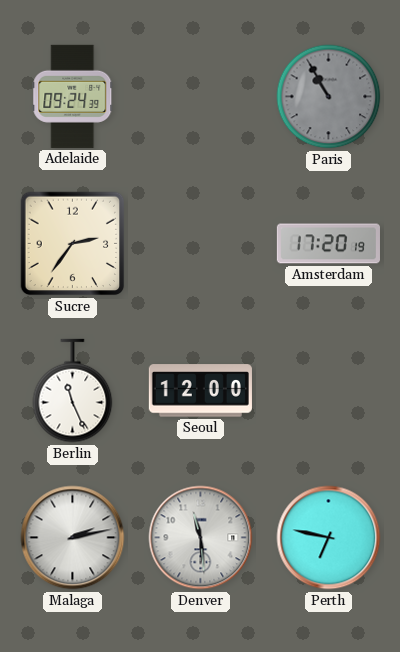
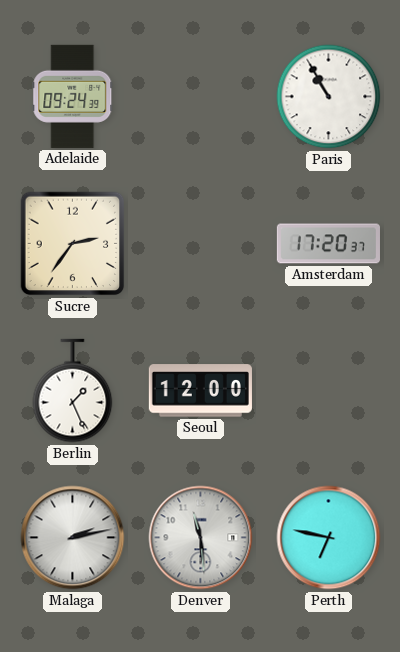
Paris dial: grey -> white
Amsterdam: 17:20:19 -> 17:20:37
Berlin: 11:26 -> 1:26
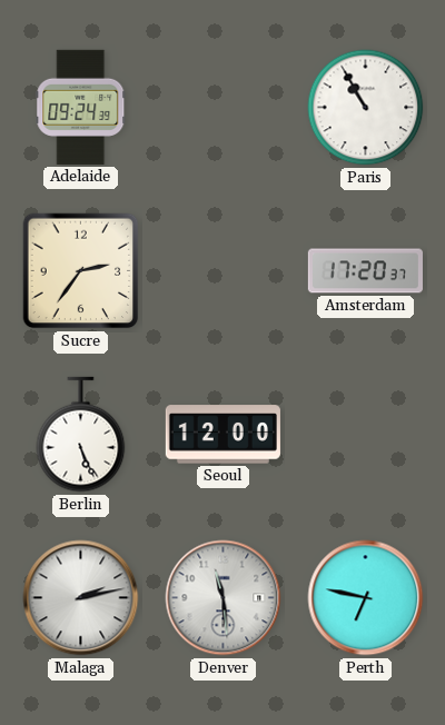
Berlin: 1:26 -> 5:26
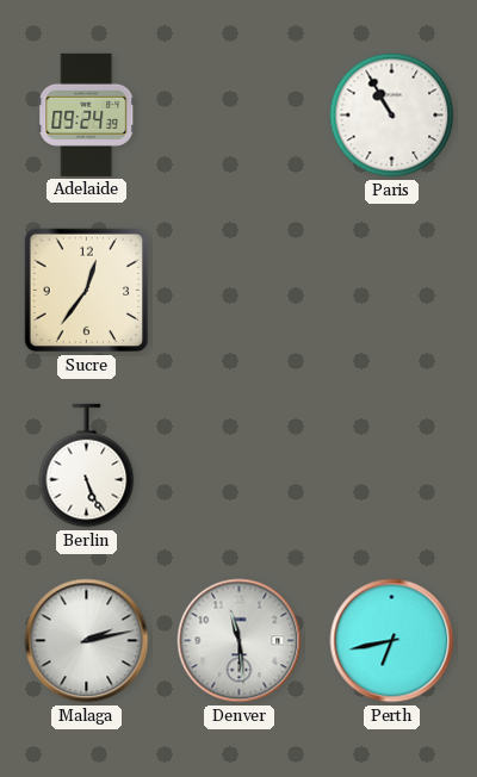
Sucre: 2:36 -> 12:36
Amsterdam: 17:20 -> none
Seoul: 12:00 -> none
Perth: 6:47 -> 6:43
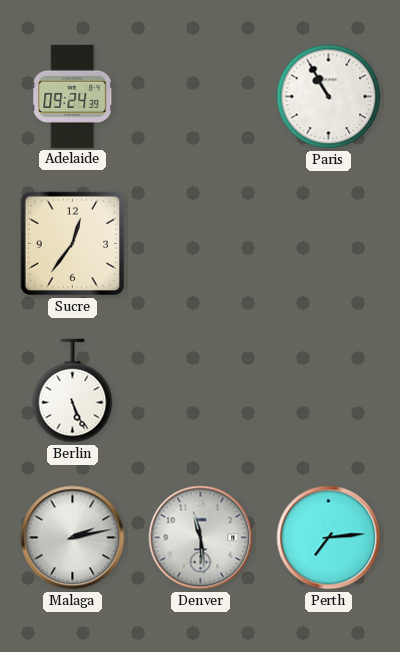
Perth: 6:43 -> 7:14
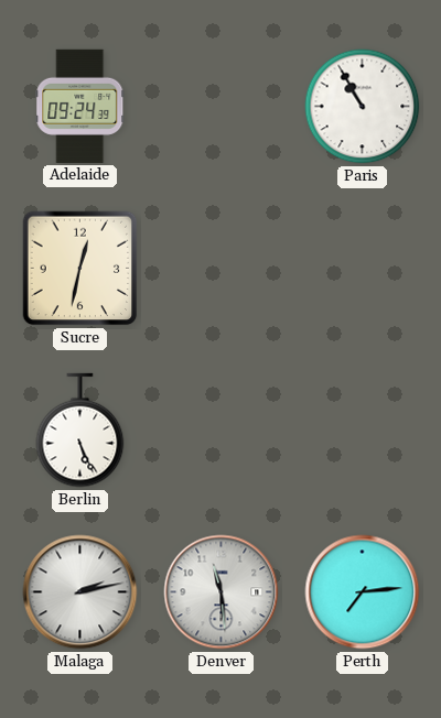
Sucre: 12:36 -> 12:32
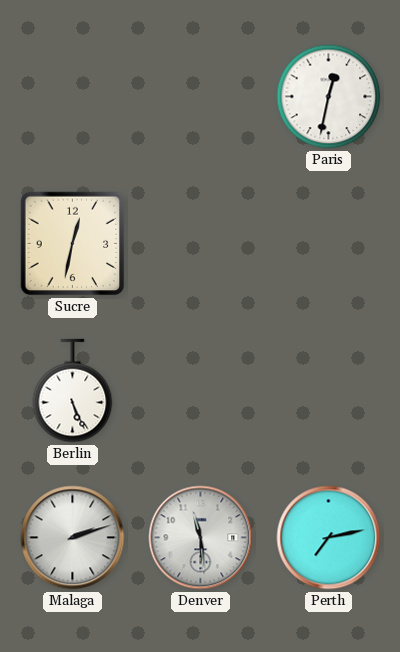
Adelaide: 09:24 -> none
Paris: 10:55 -> 12:32
Malaga: 2:13 -> 2:12
Perth: 7:14 -> 7:13
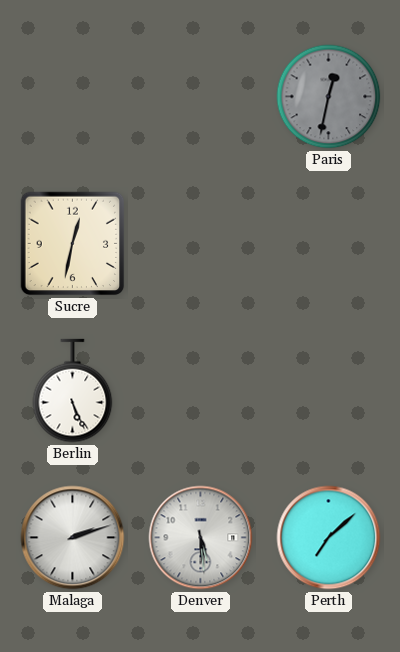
Paris dial: white -> grey
Denver: 11:29 -> 5:29
Perth: 7:13 -> 7:08
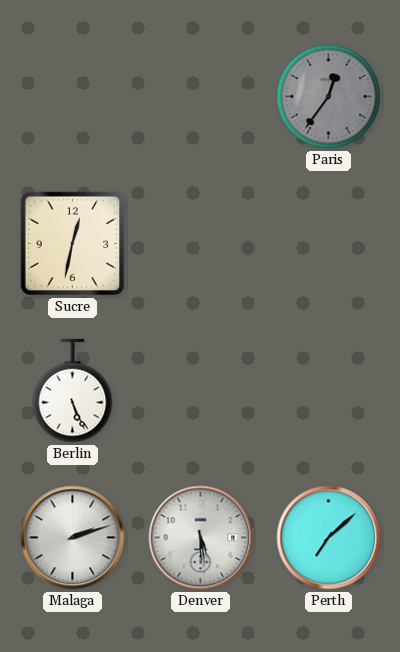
Paris: 12:32 -> 12:36
